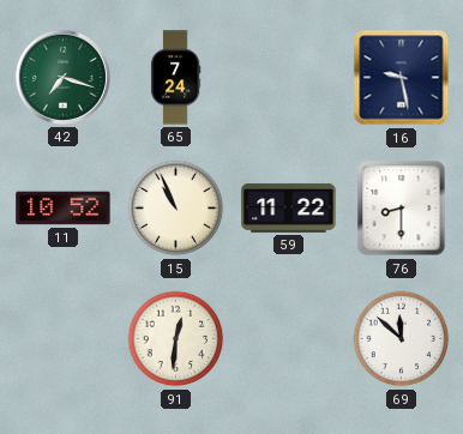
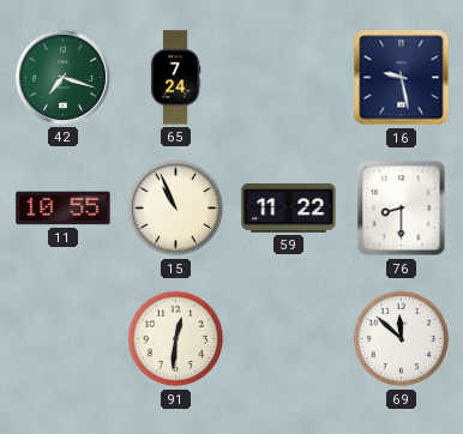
11: 10:52 -> 10:55
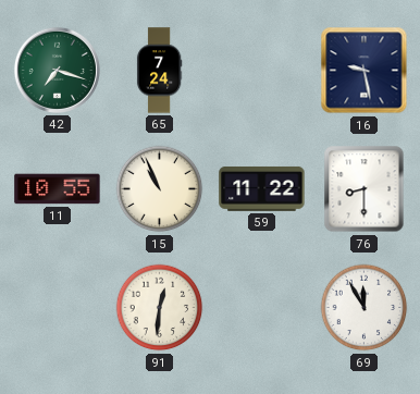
69: 11:52 -> 11:55
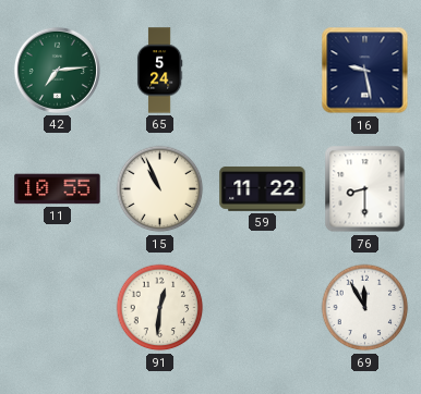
42: 7:18 -> 7:14
65: 7:24 -> 5:24
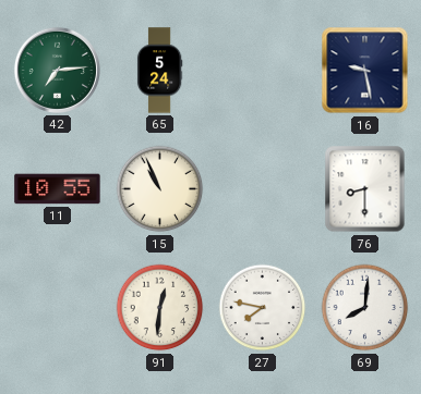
59: 11:22 -> none
27: none -> 7:47
69: 11:55 -> 8:01
